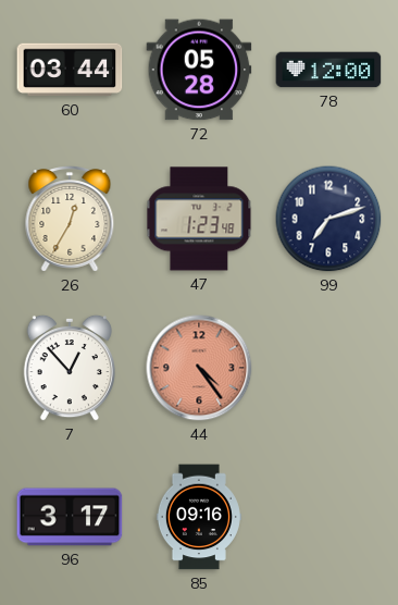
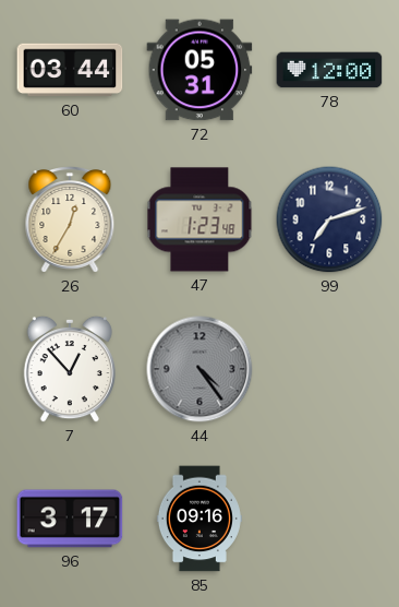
72: 05:28 -> 05:31
44 dial: salmon -> grey
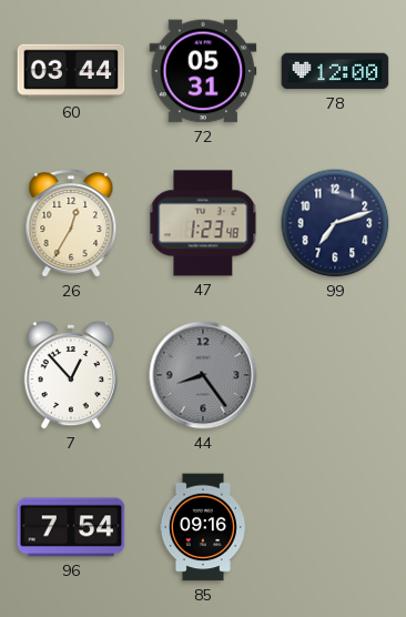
44: 4:24 -> 8:24
96: 3:17 -> 7:54
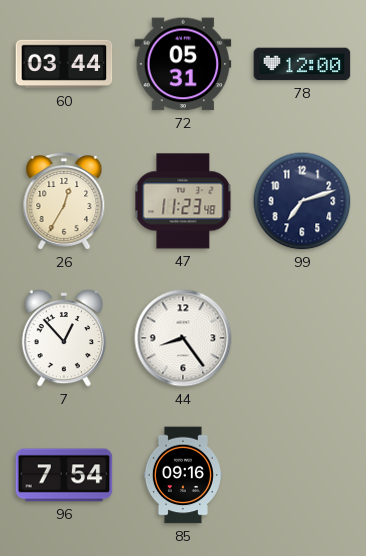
47: 1:23 -> 11:23
44 dial: grey -> white
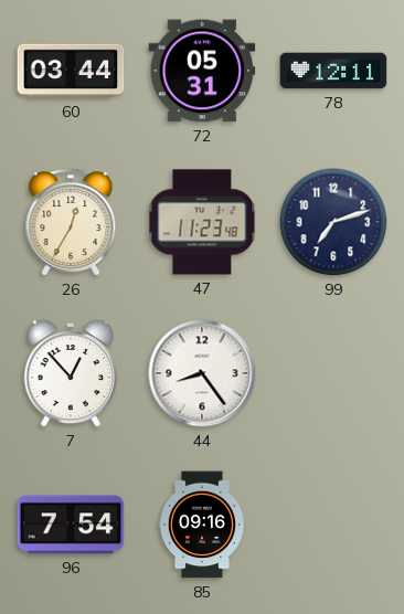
78: 12:00 -> 12:11
